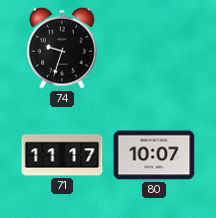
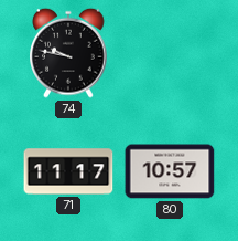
74: 9:33 -> 9:47
80: 10:07 -> 10:57
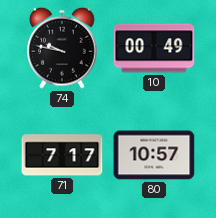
10: none -> 00:49
71: 11:17 -> 7:17
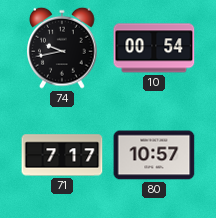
74: 9:47 -> 9:43
10: 00:49 -> 00:54
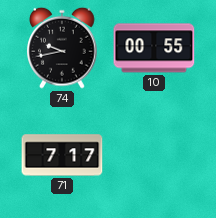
10: 00:54 -> 00:55
80: 10:57 -> none
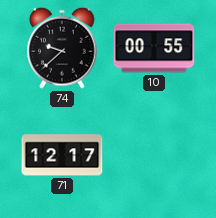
74: 9:43 -> 9:38
71: 7:17 -> 12:17
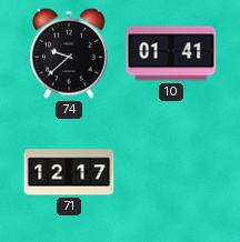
10: 00:55 -> 01:41
